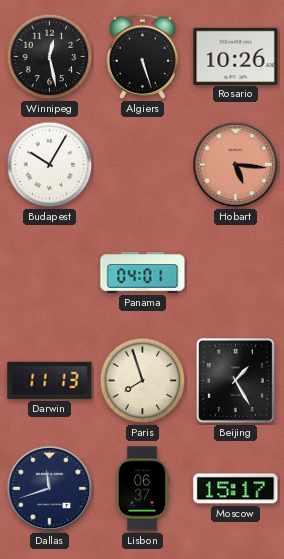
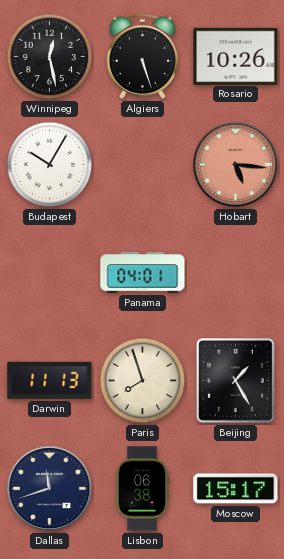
Lisbon: 06:37 -> 06:38
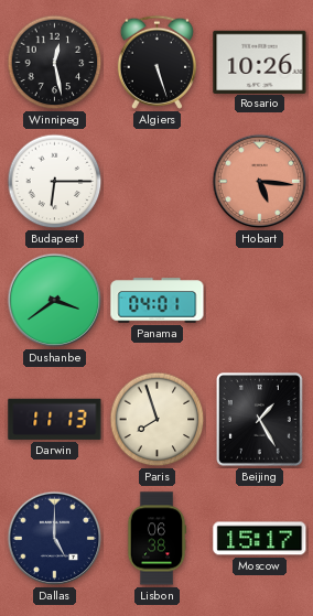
Budapest: 10:05 -> 6:15
Dushanbe: none -> 3:39
Dallas: 11:42 -> 5:00
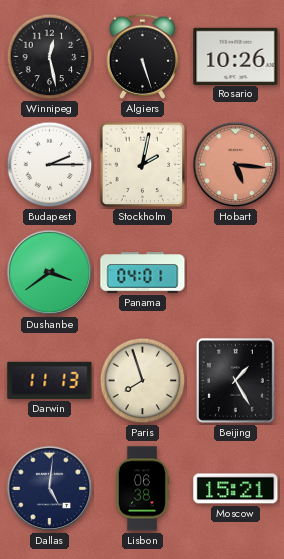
Budapest: 6:15 -> 2:15
Stockholm: none -> 2:02
Dallas: 5:00 -> 5:01
Moscow: 15:17 -> 15:21
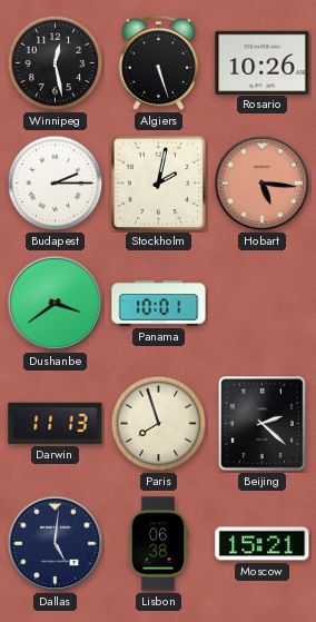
Panama: 04:01 -> 10:01
Beijing: 1:25 -> 2:22
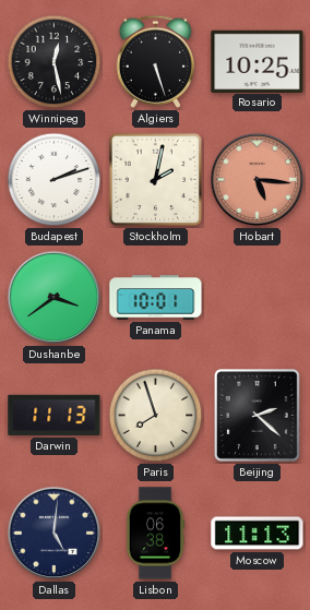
Rosario: 10:26 -> 10:25
Budapest: 2:15 -> 2:12
Moscow: 15:21 -> 11:13
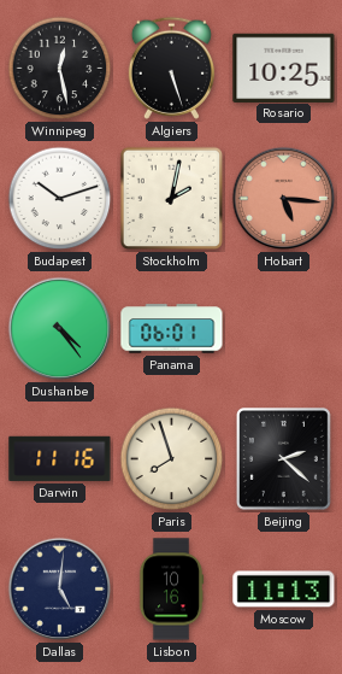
Budapest: 2:12 -> 10:12
Dushanbe: 3:39 -> 4:24
Panama: 10:01 -> 06:01
Darwin: 11:13 -> 11:16
Lisbon: 06:38 -> 10:16
